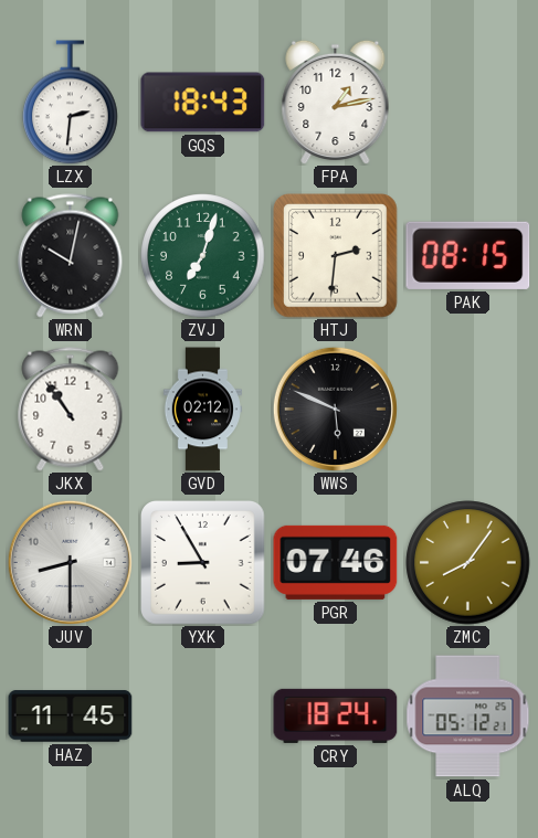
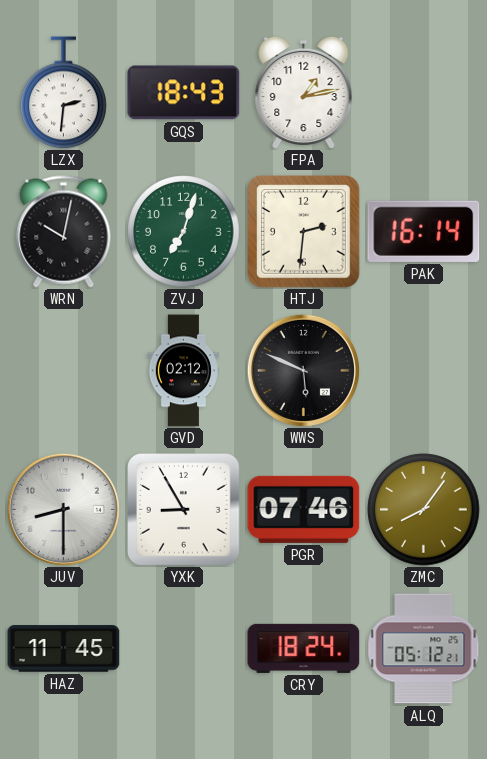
PAK: 08:15 -> 16:14
JKX: 10:54 -> none
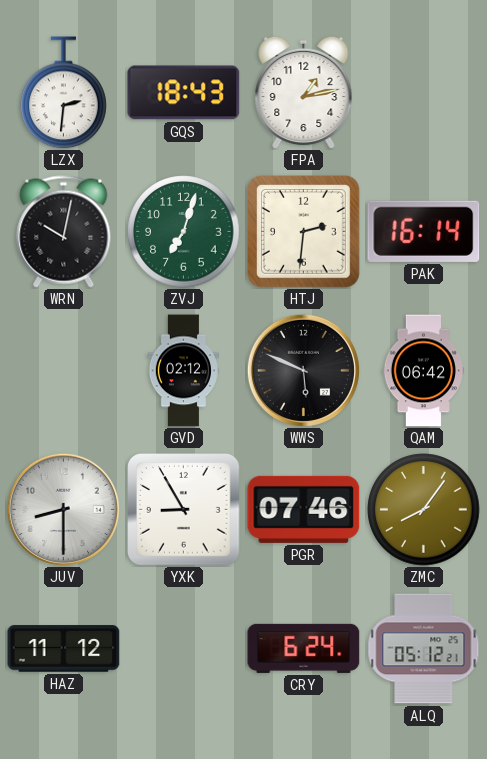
QAM: none -> 06:42
HAZ: 11:45 -> 11:12
CRY: 18:24 -> 6:24
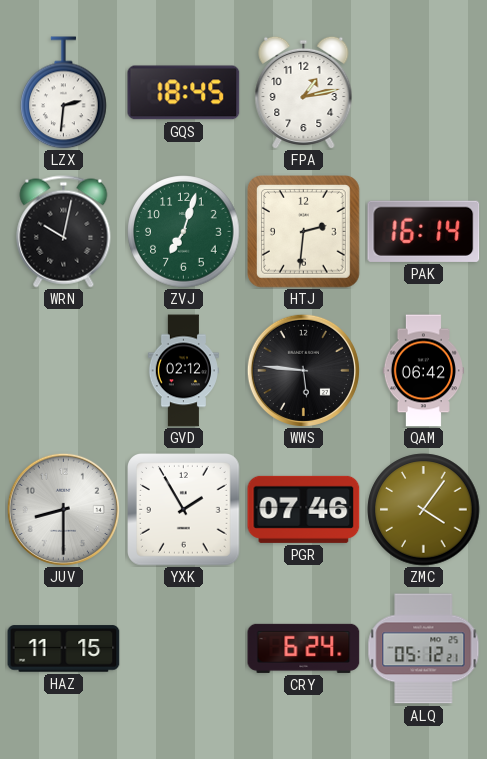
GQS: 18:43 -> 18:45
WWS: 5:49 -> 5:46
YXK: 8:55 -> 1:55
ZMC: 8:06 -> 4:06
HAZ: 11:12 -> 11:15
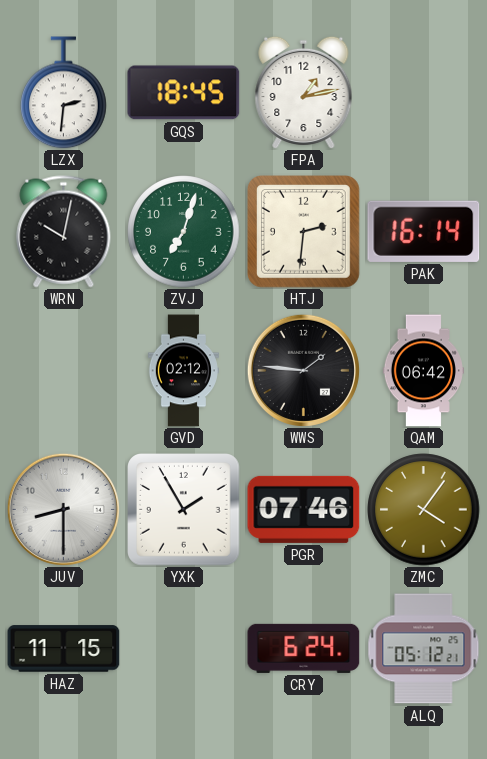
WWS: 5:46 -> 1:46
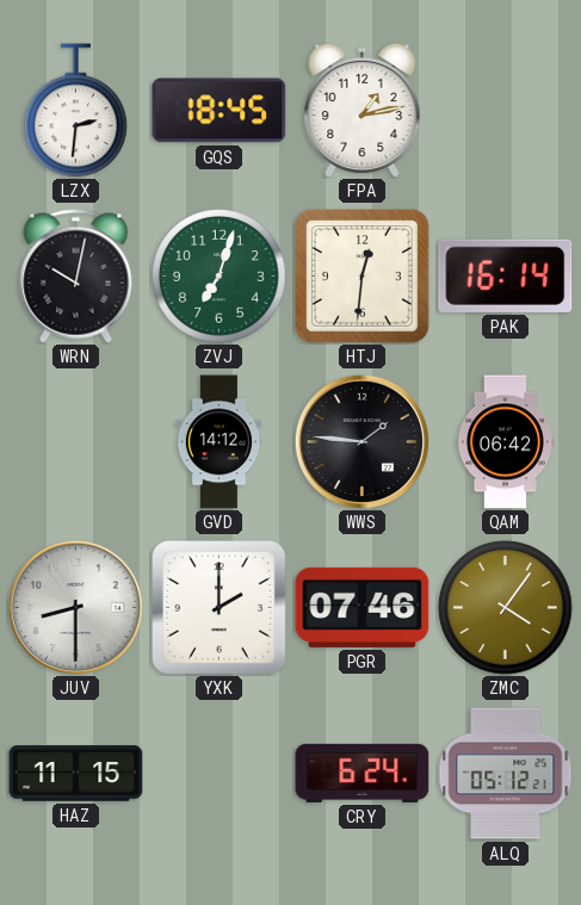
HTJ: 2:31 -> 12:31
GVD: 02:12 -> 14:12
YXK: 1:55 -> 2:00
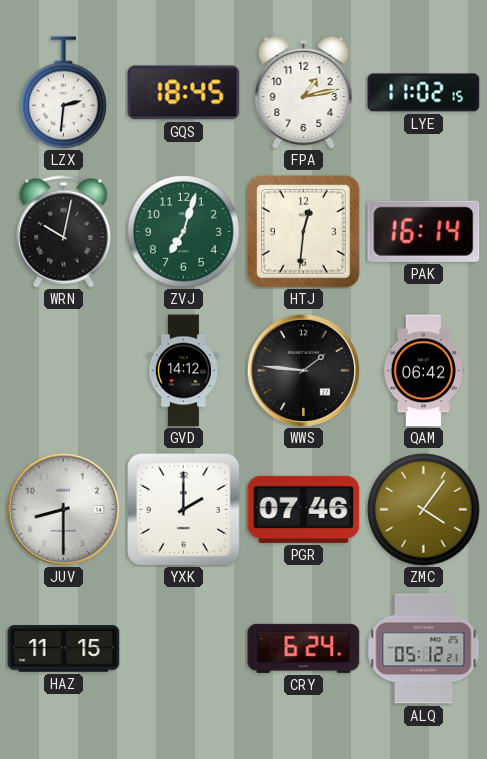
LYE: none -> 11:02
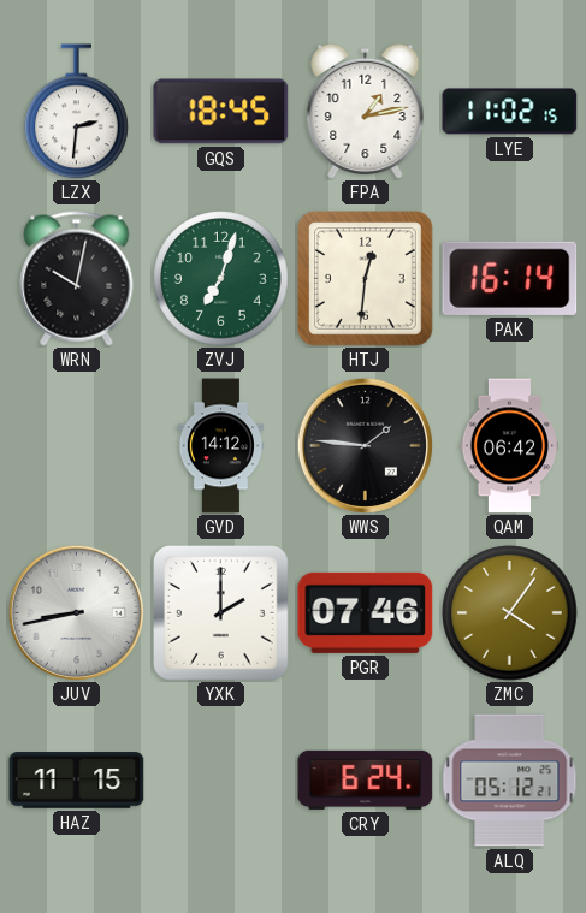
JUV: 8:30 -> 8:43
